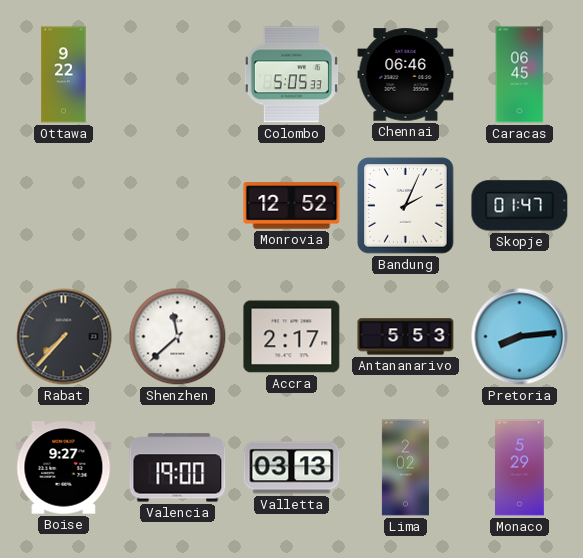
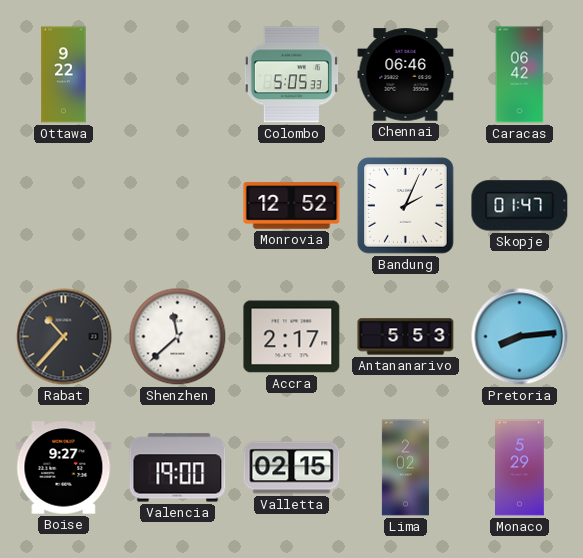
Caracas: 06:45 -> 06:42
Rabat: 7:37 -> 10:37
Valletta: 03:13 -> 02:15
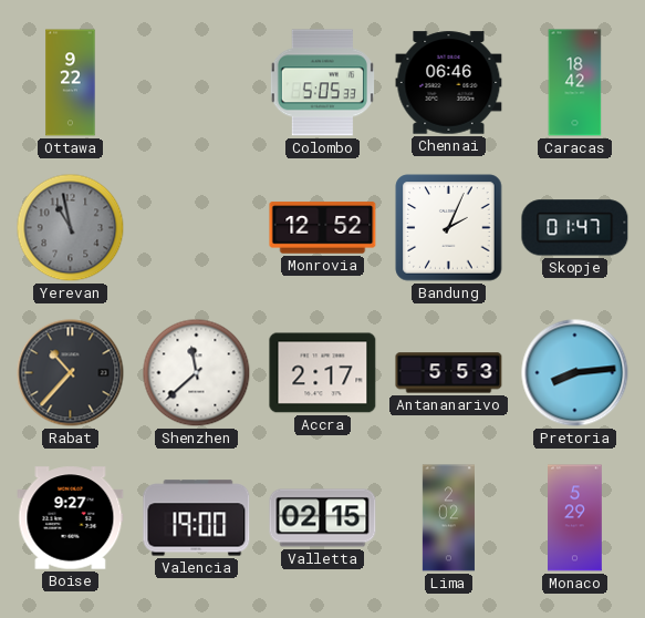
Caracas: 06:42 -> 18:42
Yerevan: none -> 10:58
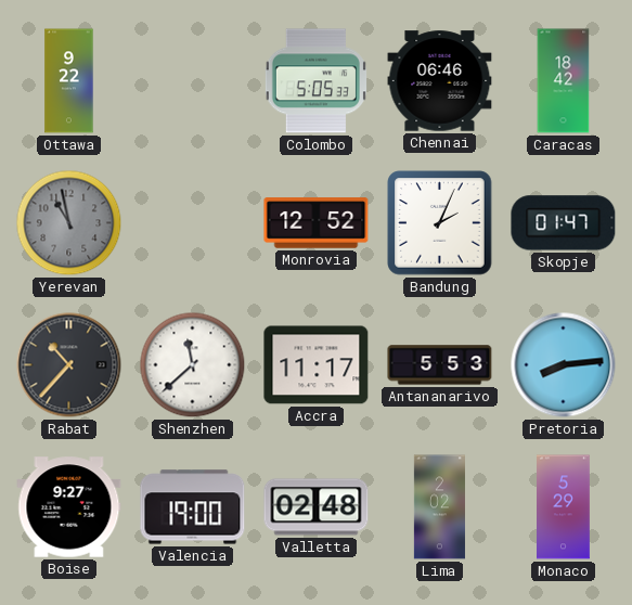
Accra: 2:17 -> 11:17
Valletta: 02:15 -> 02:48
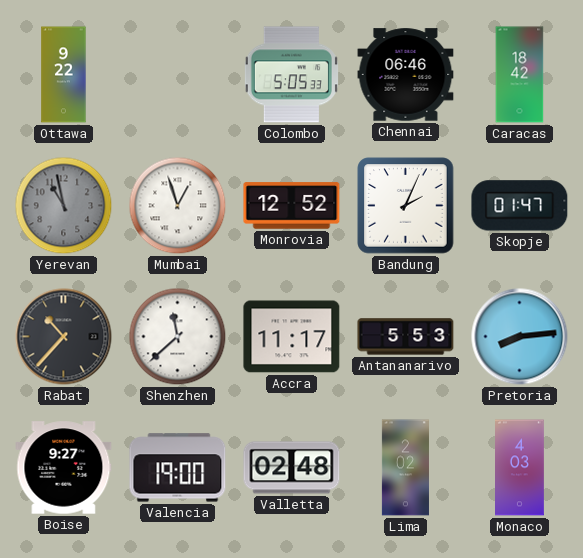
Mumbai: none -> 12:57
Monaco: 5:29 -> 4:03
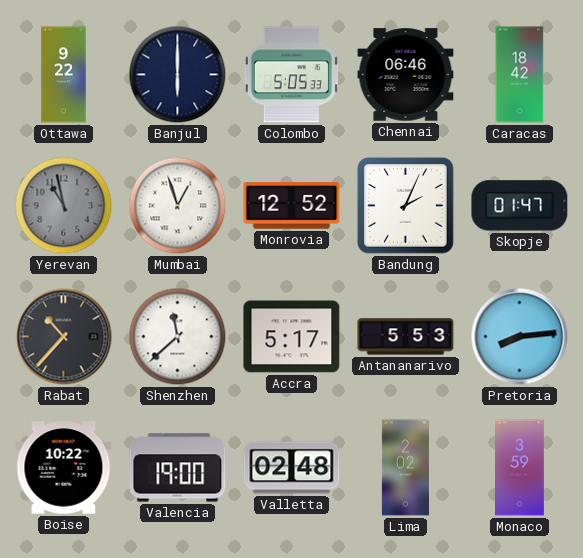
Banjul: none -> 6:00
Accra: 11:17 -> 5:17
Boise: 9:27 -> 10:22
Monaco: 4:03 -> 3:59
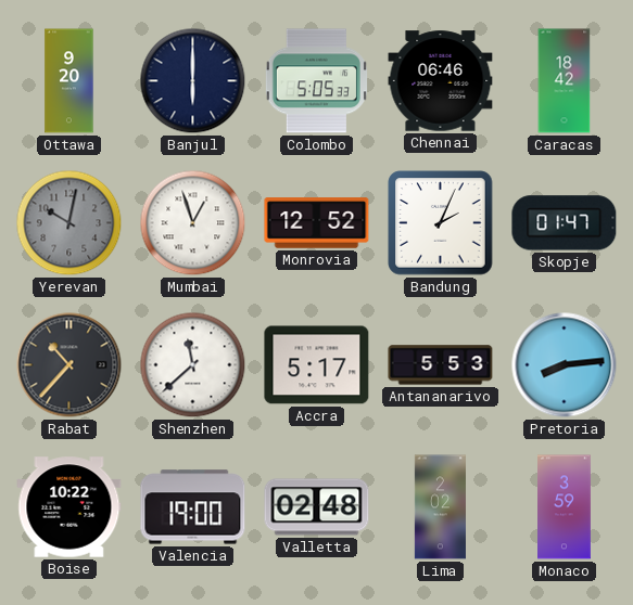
Ottawa: 9:22 -> 9:20
Yerevan: 10:58 -> 10:02
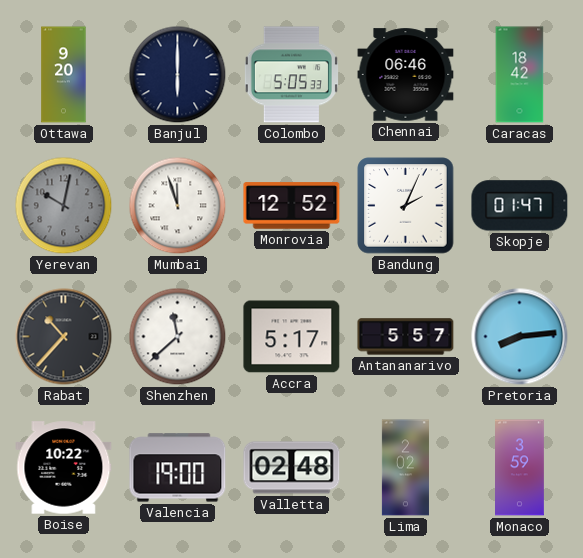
Mumbai: 12:57 -> 11:57
Antananarivo: 5:53 -> 5:57
